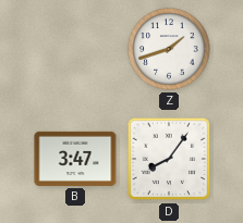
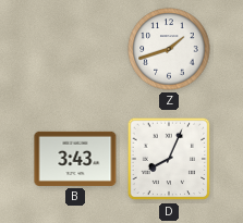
B: 3:47 -> 3:43
D: 8:06 -> 8:04
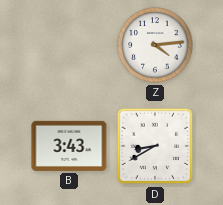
Z: 1:42 -> 4:14
D: 8:04 -> 8:40
